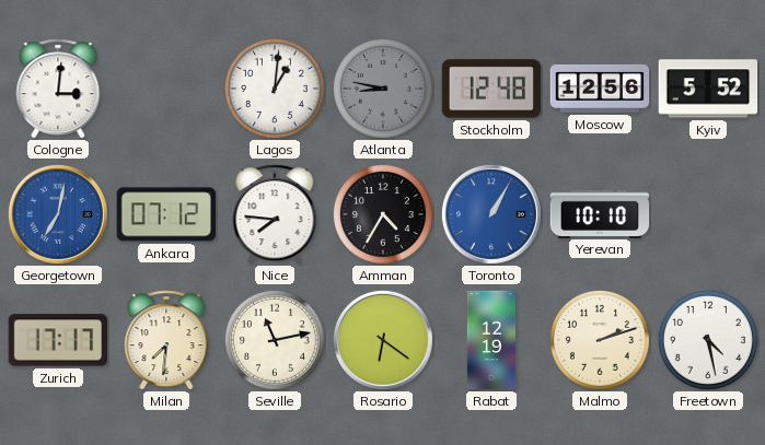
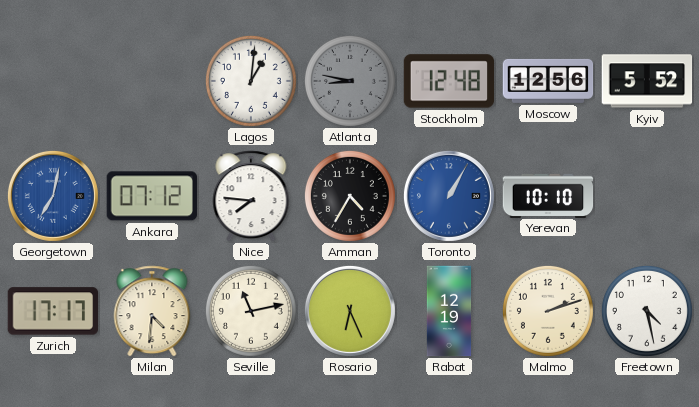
Cologne: 3:01 -> none
Milan: 7:31 -> 4:31
Rosario: 6:21 -> 6:26
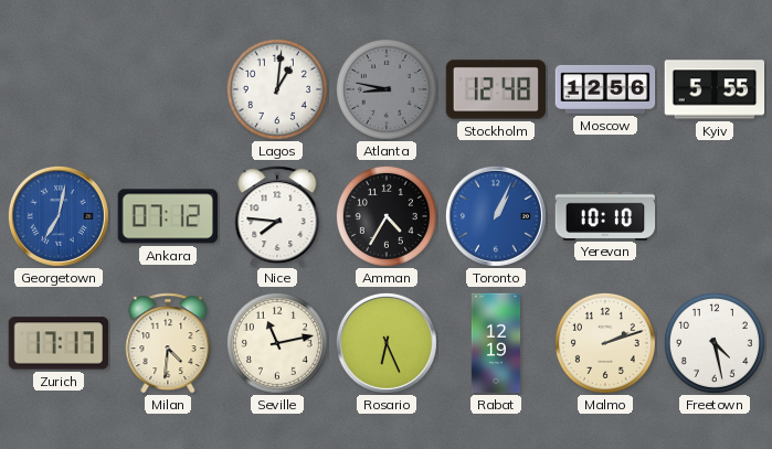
Kyiv: 5:52 -> 5:55
Toronto: 1:05 -> 1:04
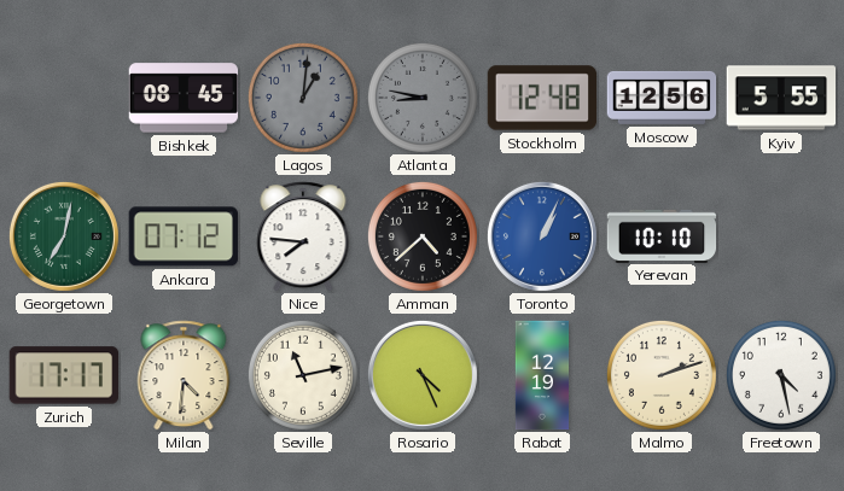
Bishkek: none -> 08:45
Lagos dial: white -> grey
Georgetown dial: blue -> green
Amman: 4:35 -> 4:38
Rosario: 6:26 -> 4:26
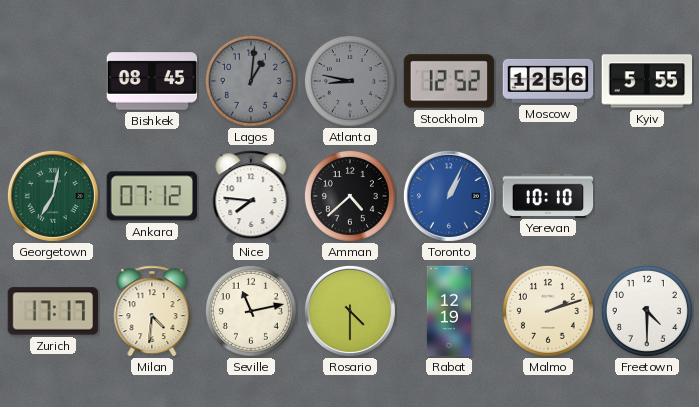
Stockholm: 12:48 -> 12:52
Rosario: 4:26 -> 4:30
Freetown: 4:28 -> 4:30
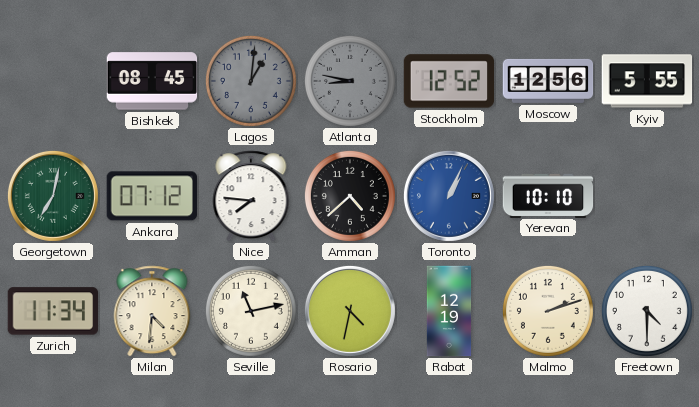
Zurich: 17:17 -> 11:34
Rosario: 4:30 -> 4:32
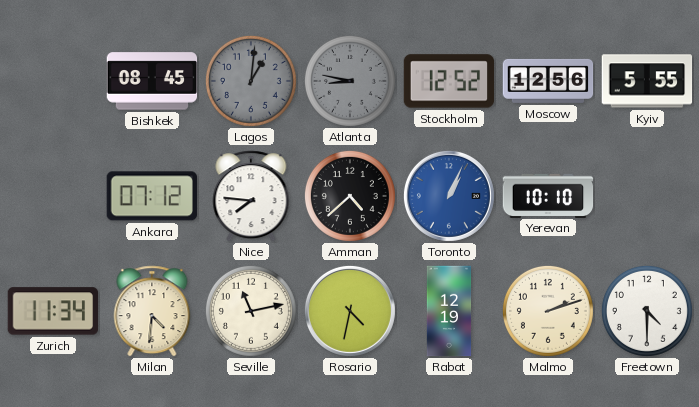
Georgetown: 7:02 -> none
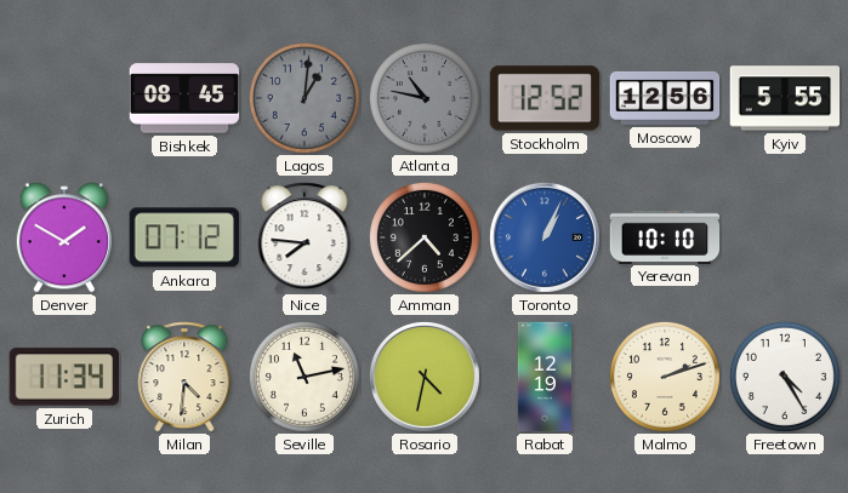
Atlanta: 8:47 -> 10:47
Denver: none -> 1:50
Freetown: 4:30 -> 4:25
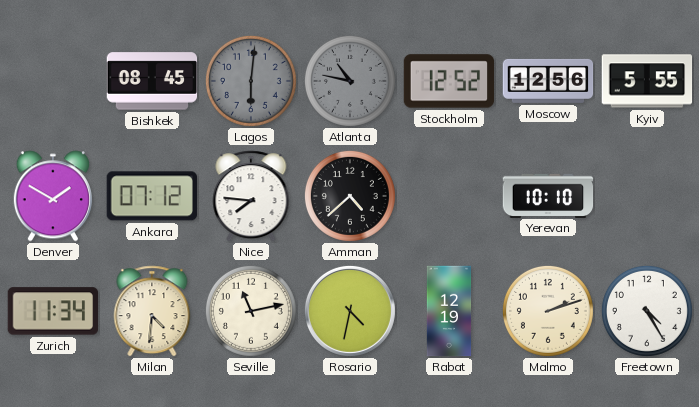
Lagos: 1:01 -> 6:01
Toronto: 1:04 -> none
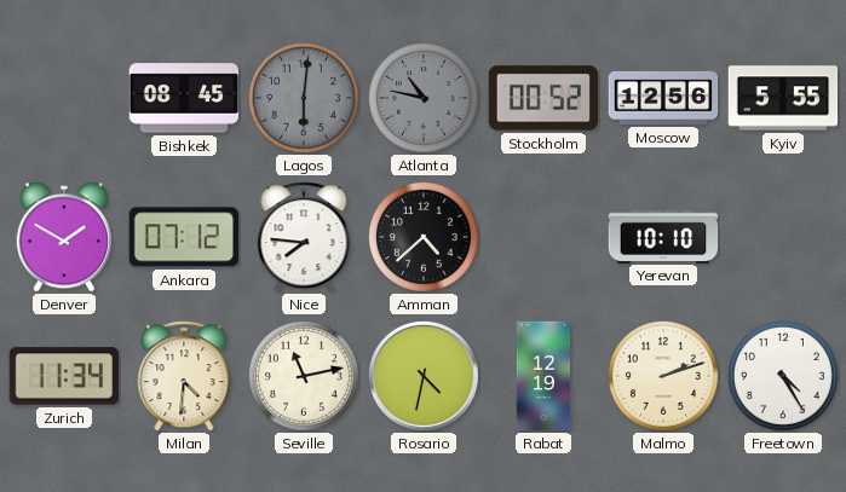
Stockholm: 12:52 -> 00:52
